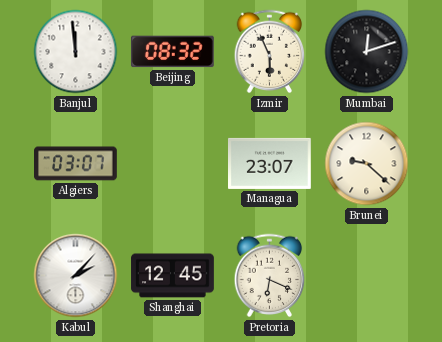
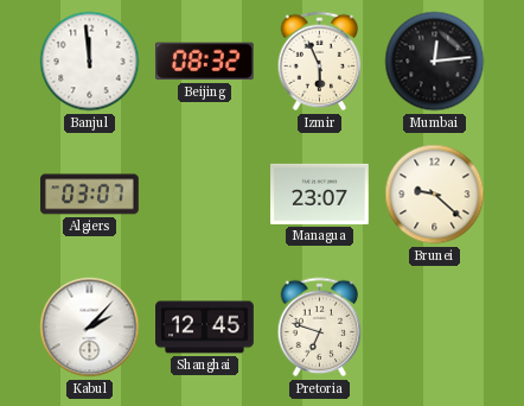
Mumbai: 12:12 -> 12:14
Pretoria: 6:19 -> 6:48
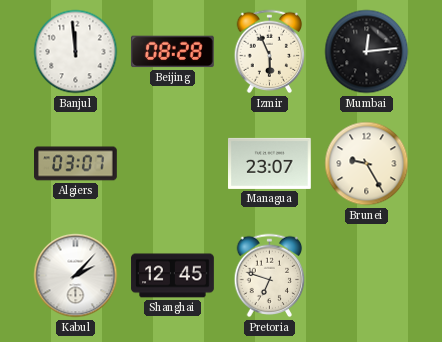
Beijing: 08:32 -> 08:28
Brunei: 9:22 -> 9:25
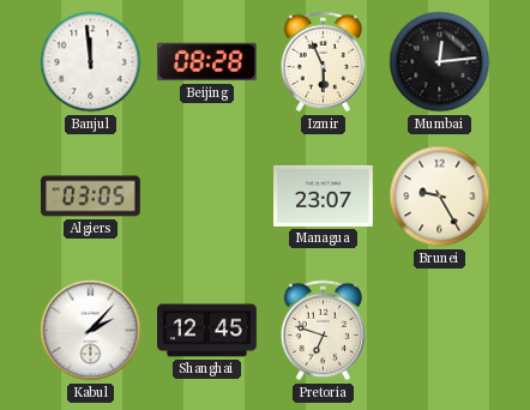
Algiers: 03:07 -> 03:05
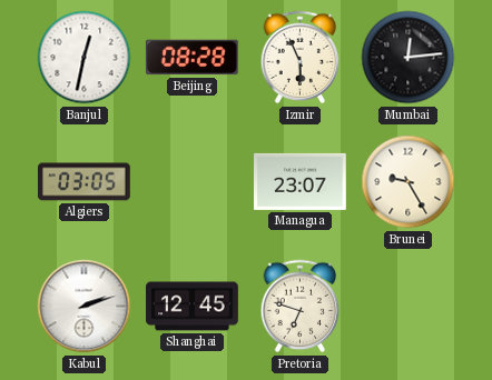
Banjul: 11:59 -> 12:32
Kabul: 2:07 -> 2:12
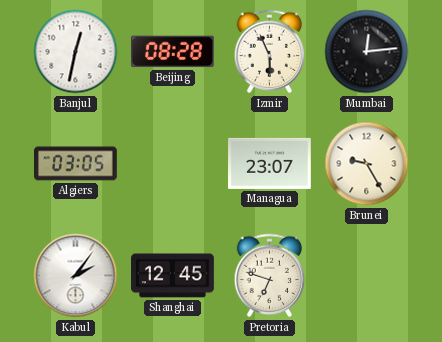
Kabul: 2:12 -> 2:06
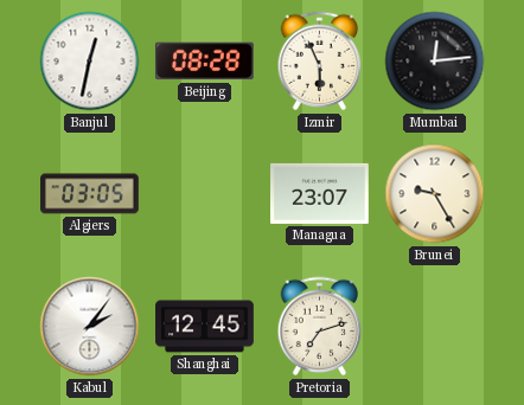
Pretoria: 6:48 -> 7:12
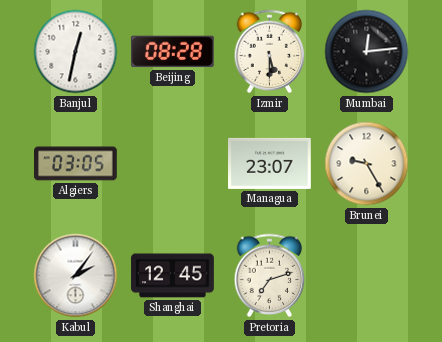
Izmir: 5:56 -> 5:30
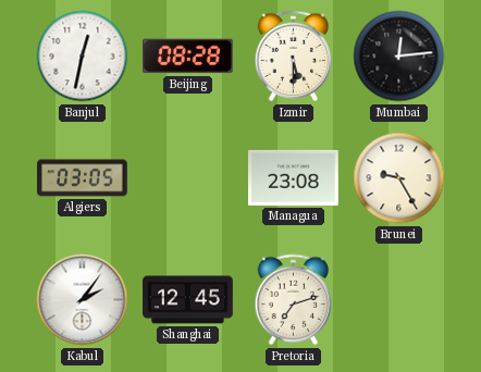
Managua: 23:07 -> 23:08
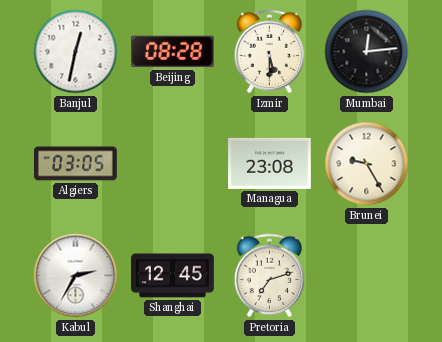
Kabul: 2:06 -> 2:35
